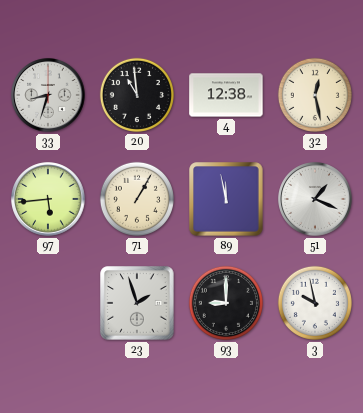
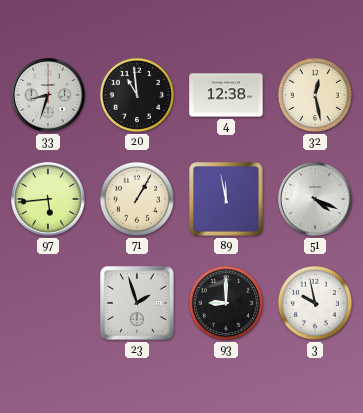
51: 1:19 -> 4:19
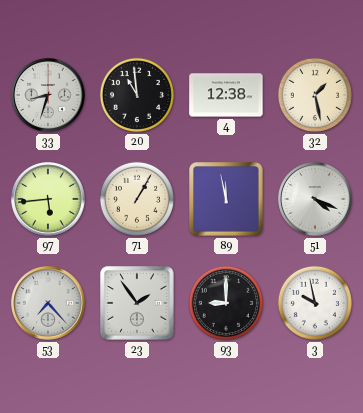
32: 12:28 -> 1:28
53: none -> 7:23
23: 1:57 -> 1:54
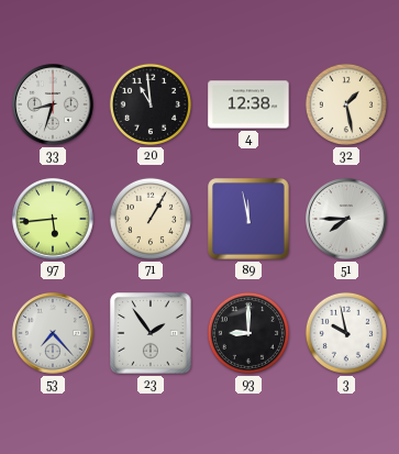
51: 4:19 -> 7:45
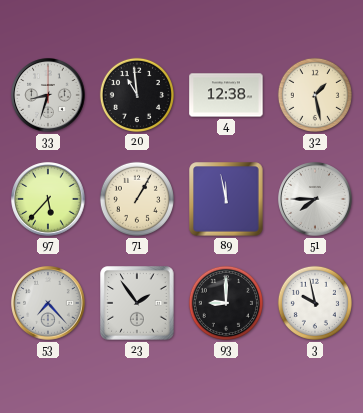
97: 5:44 -> 5:37
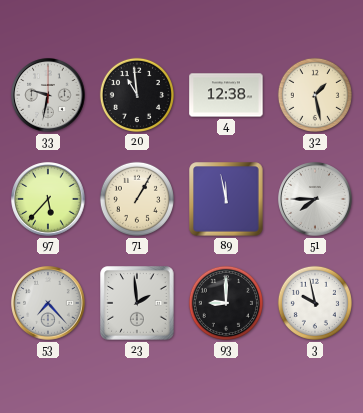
33: 8:33 -> 9:32
23: 1:54 -> 1:59
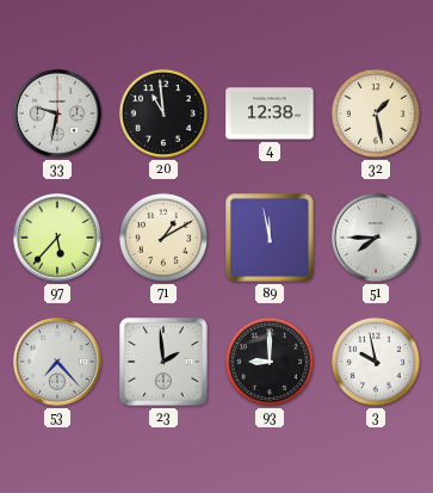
71: 1:05 -> 1:10
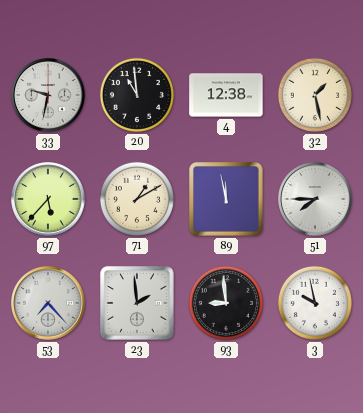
93: 9:00 -> 8:59
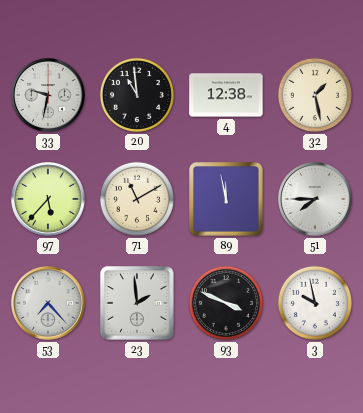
71: 1:10 -> 11:10
93: 8:59 -> 3:49
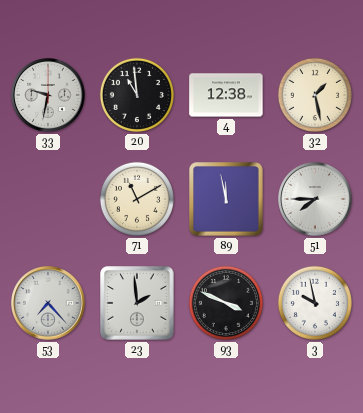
97: 5:37 -> none
